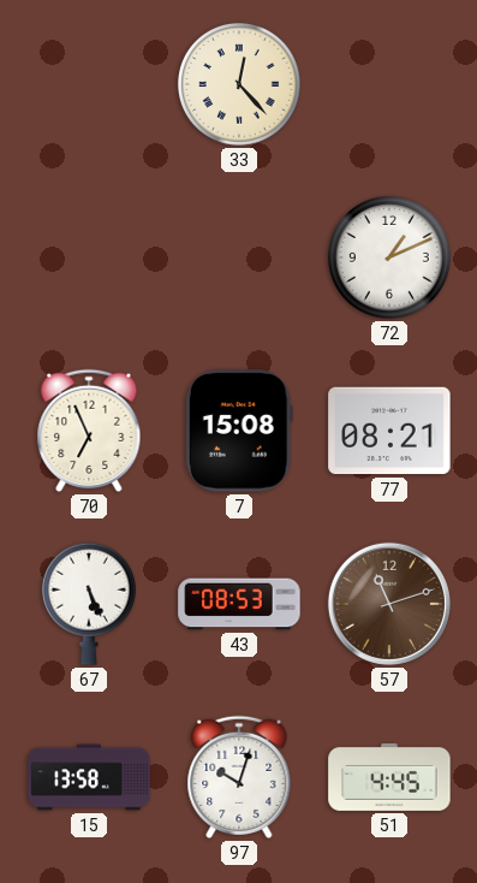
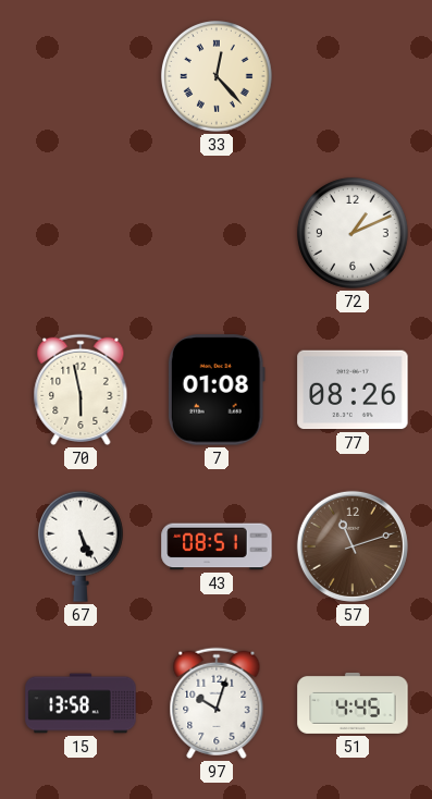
70: 6:56 -> 5:58
7: 15:08 -> 01:08
77: 08:21 -> 08:26
43: 08:53 -> 08:51
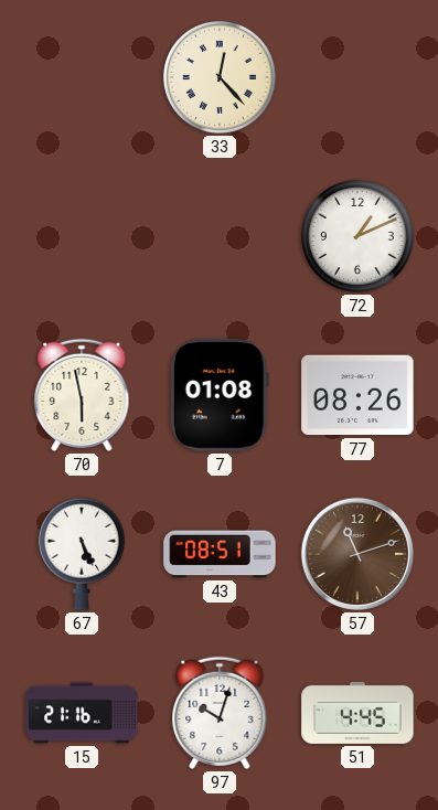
15: 13:58 -> 21:16
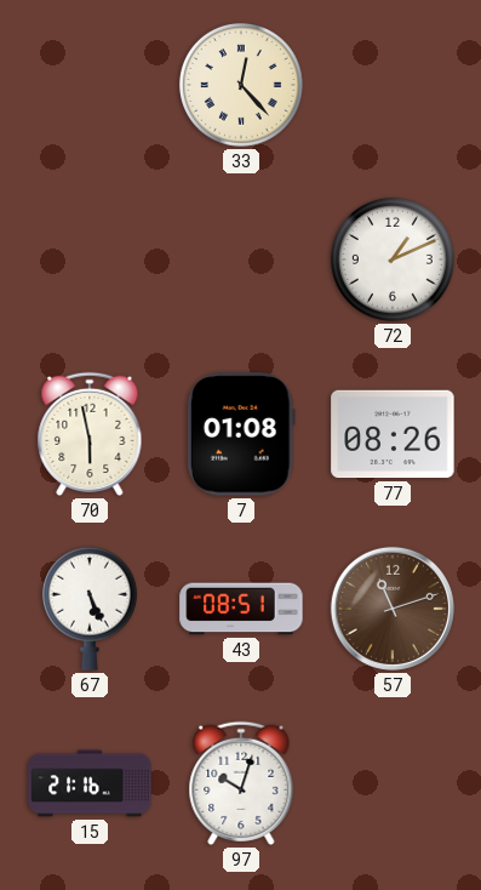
51: 4:45 -> none
